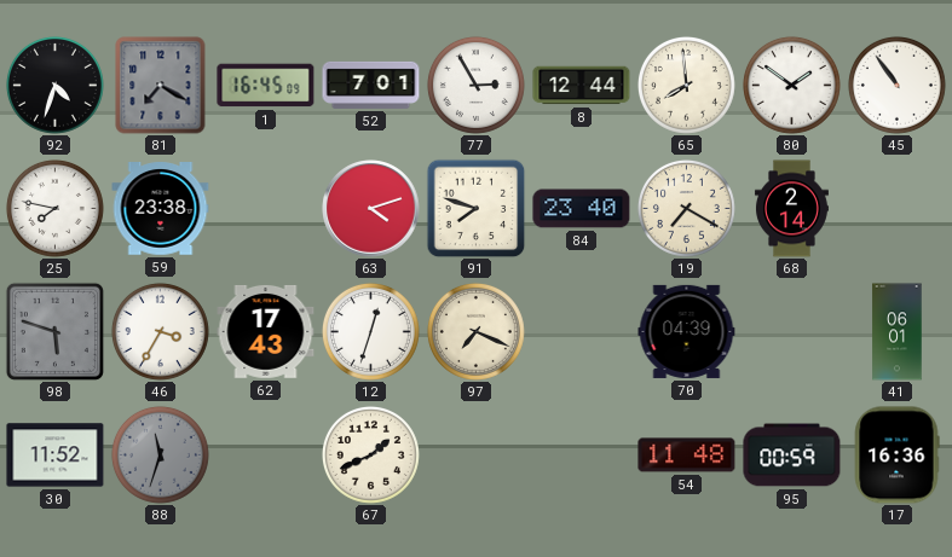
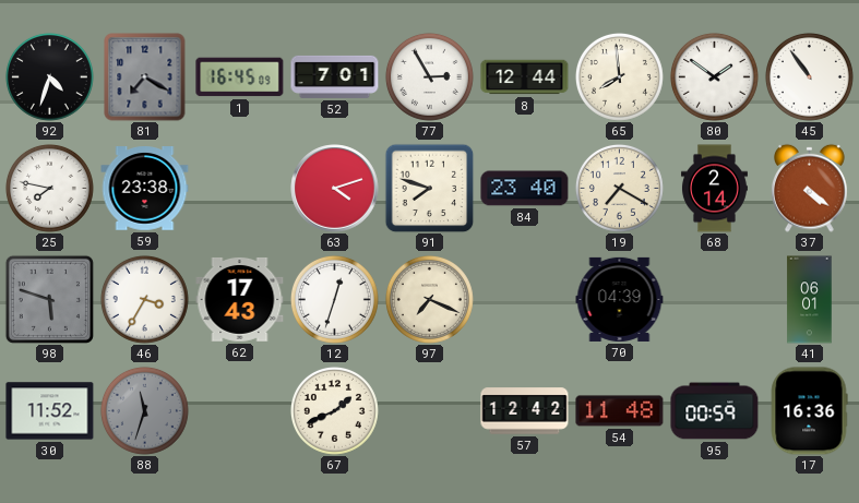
37: none -> 4:21
57: none -> 12:42
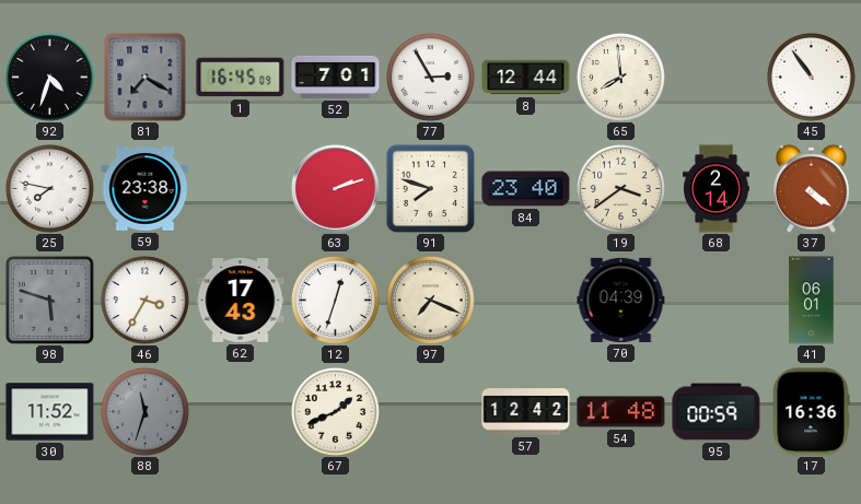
80: 1:51 -> none
63: 4:12 -> 2:12
19: 7:20 -> 3:39
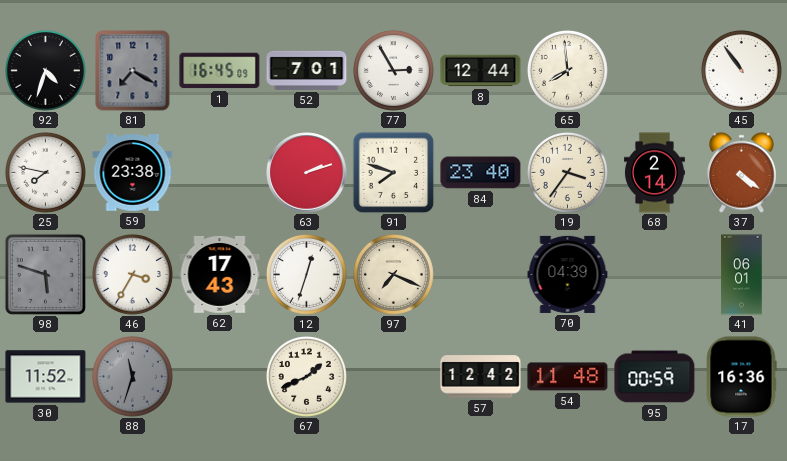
19: 3:39 -> 3:36
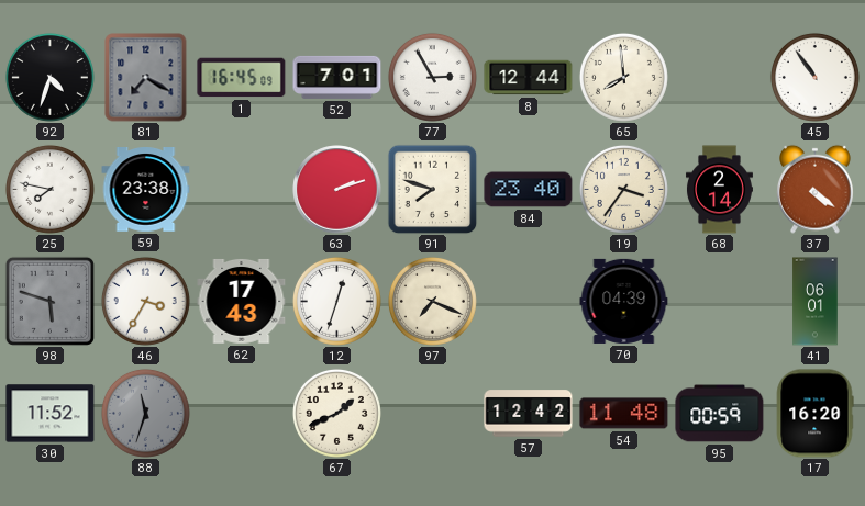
17: 16:36 -> 16:20
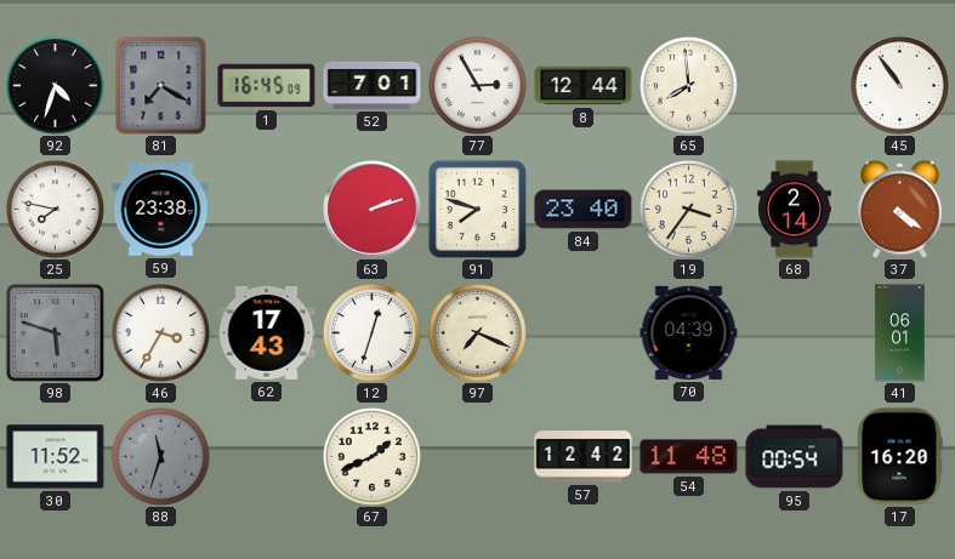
95: 00:59 -> 00:54
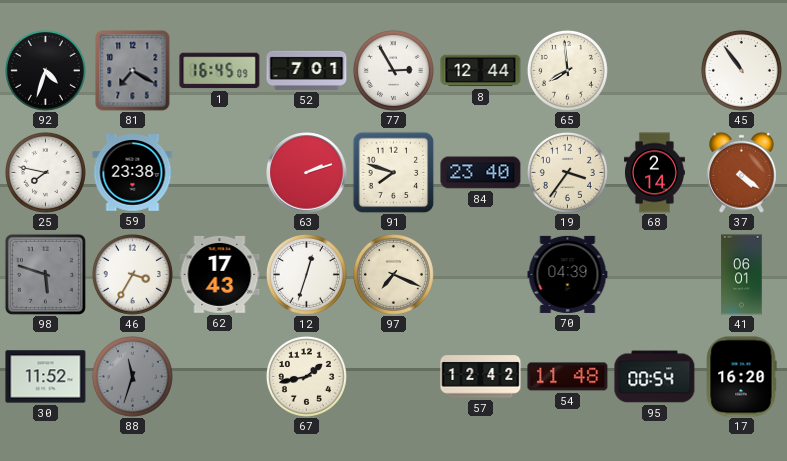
67: 1:41 -> 1:43
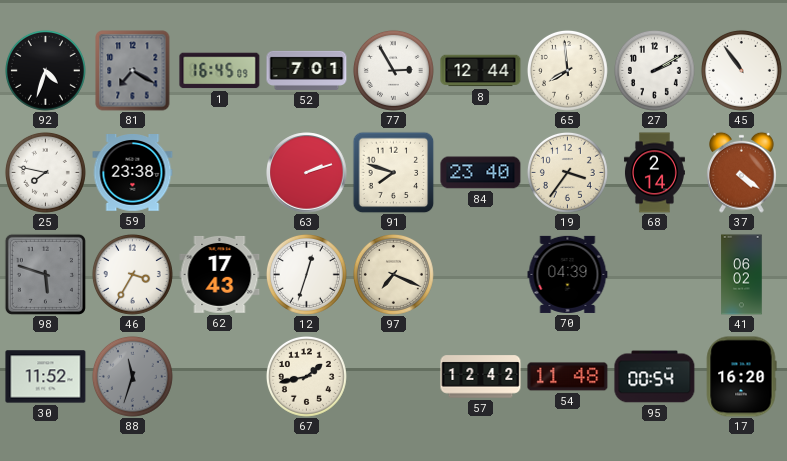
27: none -> 2:10
41: 06:01 -> 06:02
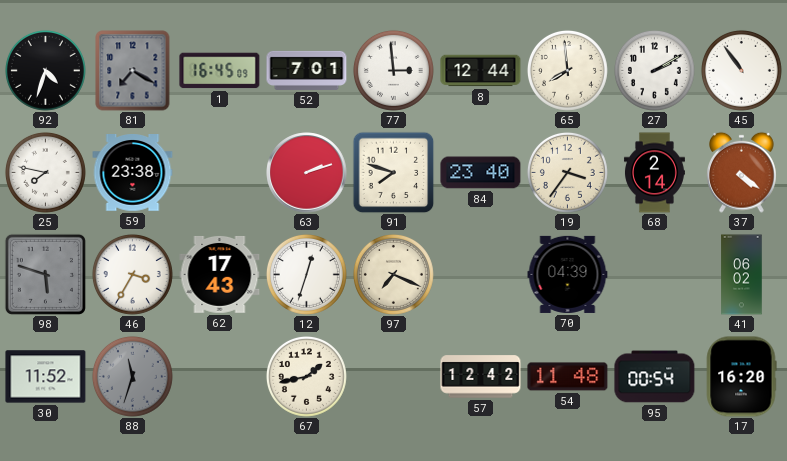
77: 2:55 -> 2:59
